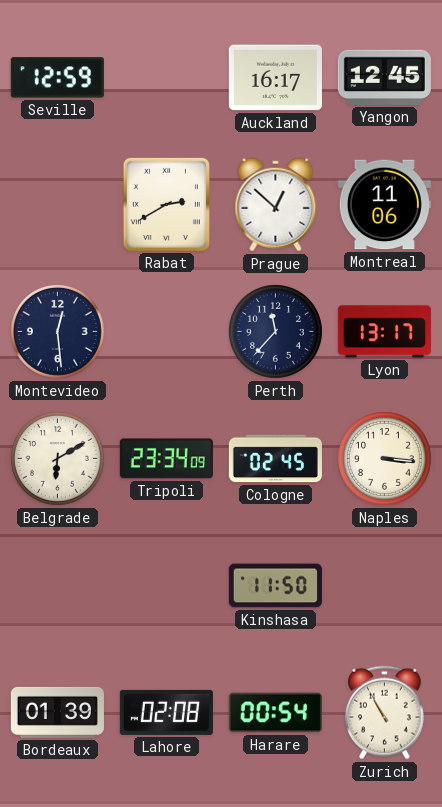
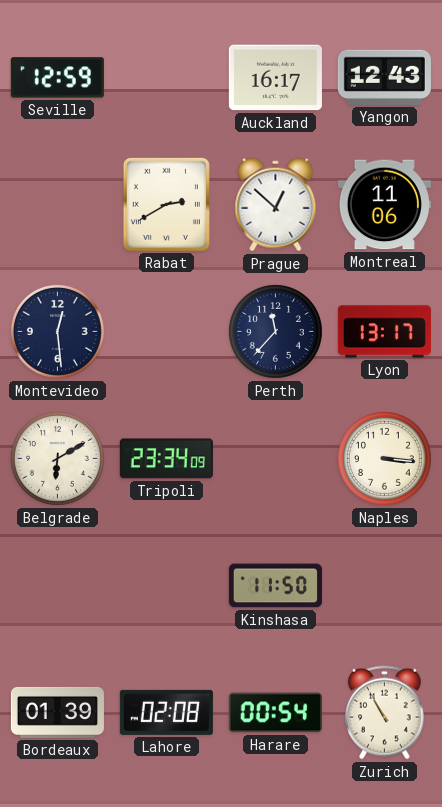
Yangon: 12:45 -> 12:43
Cologne: 02:45 -> none
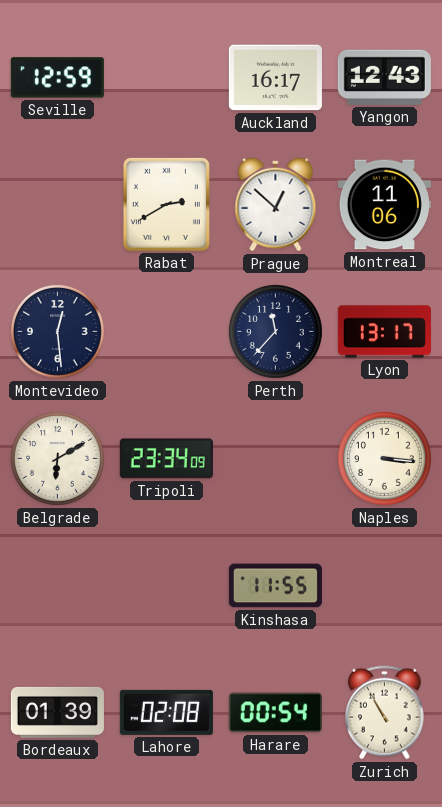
Kinshasa: 11:50 -> 11:55
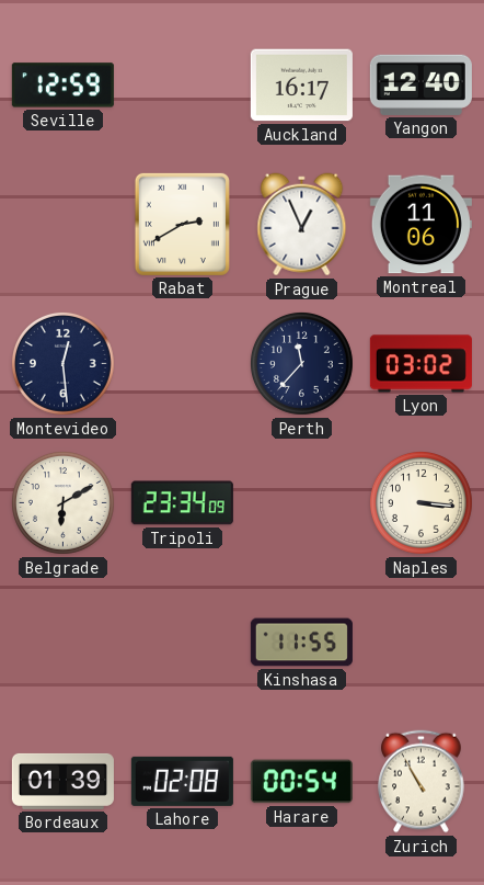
Yangon: 12:43 -> 12:40
Prague: 12:52 -> 12:56
Lyon: 13:17 -> 03:02
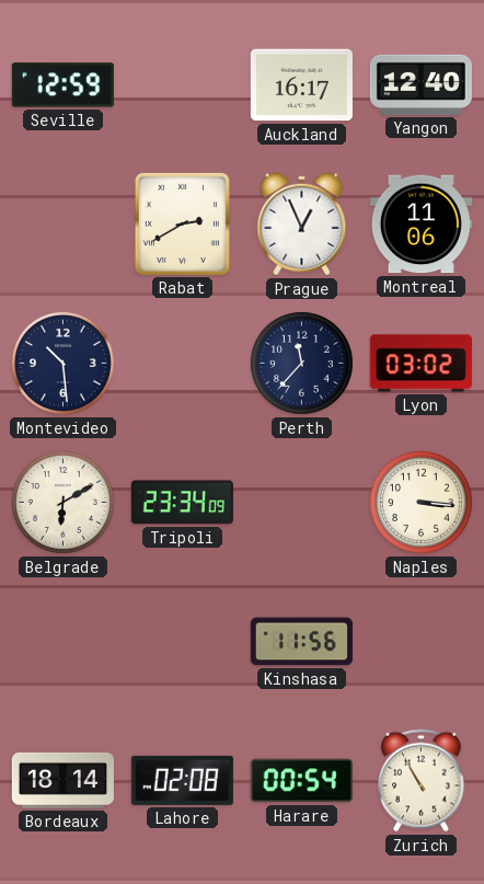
Montevideo: 12:29 -> 10:29
Kinshasa: 11:55 -> 11:56
Bordeaux: 01:39 -> 18:14
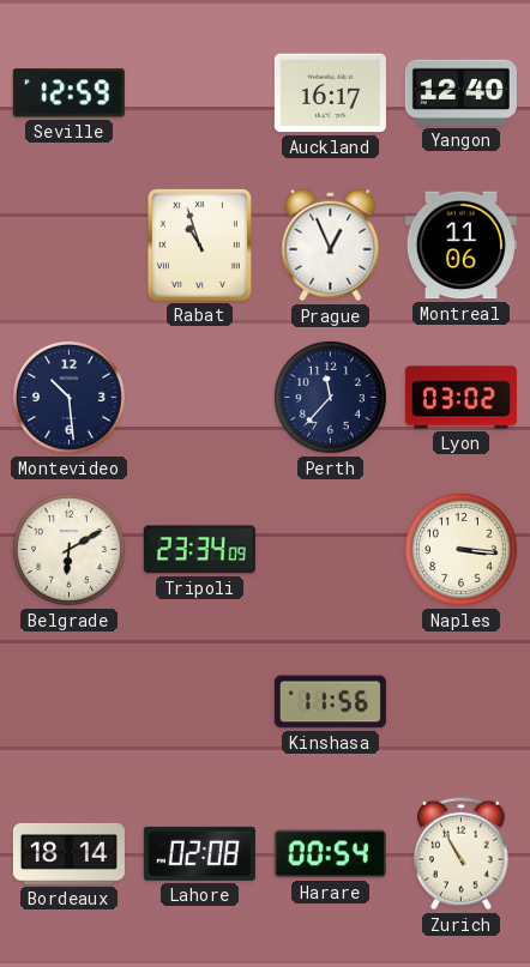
Rabat: 2:40 -> 10:57
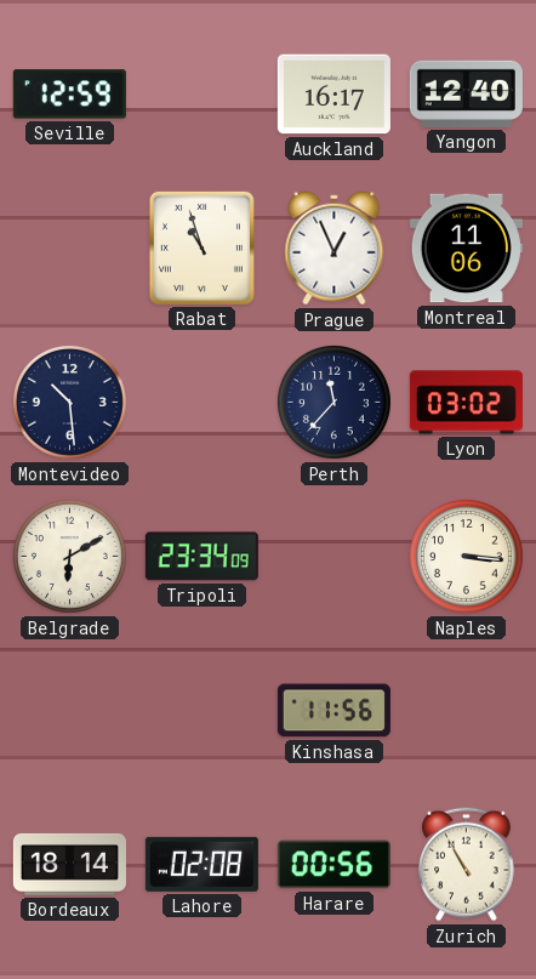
Harare: 00:54 -> 00:56
